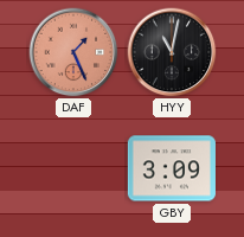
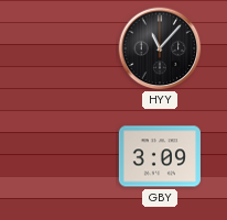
DAF: 1:26 -> none
HYY: 11:02 -> 11:07
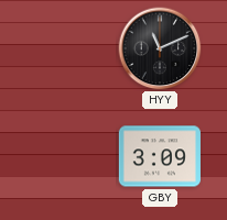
HYY: 11:07 -> 11:11
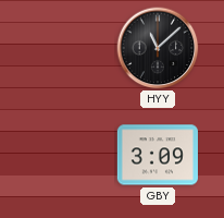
HYY: 11:11 -> 11:08
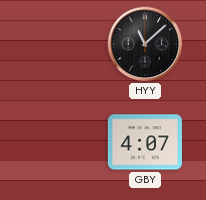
GBY: 3:09 -> 4:07
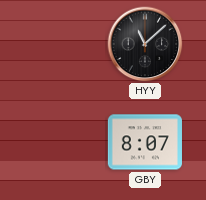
GBY: 4:07 -> 8:07
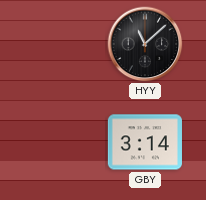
GBY: 8:07 -> 3:14
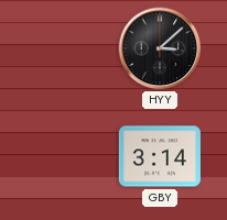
HYY: 11:08 -> 3:08
